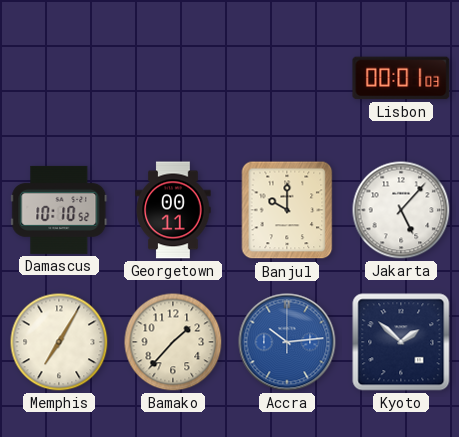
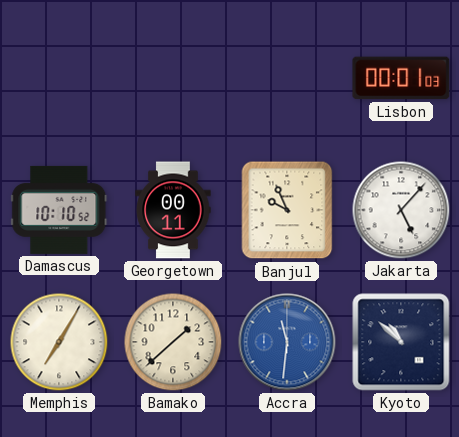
Banjul: 10:00 -> 9:56
Bamako: 1:37 -> 1:38
Accra: 10:14 -> 11:31
Kyoto: 1:52 -> 10:52
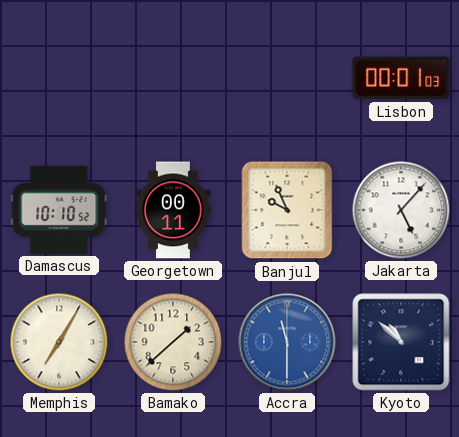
Accra: 11:31 -> 11:30
